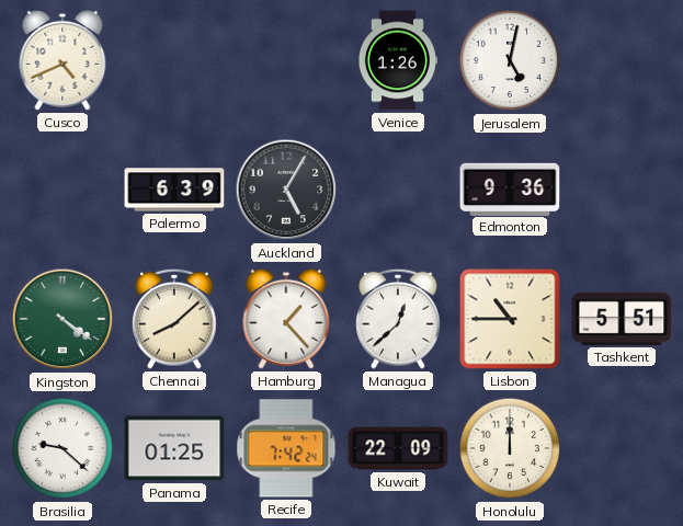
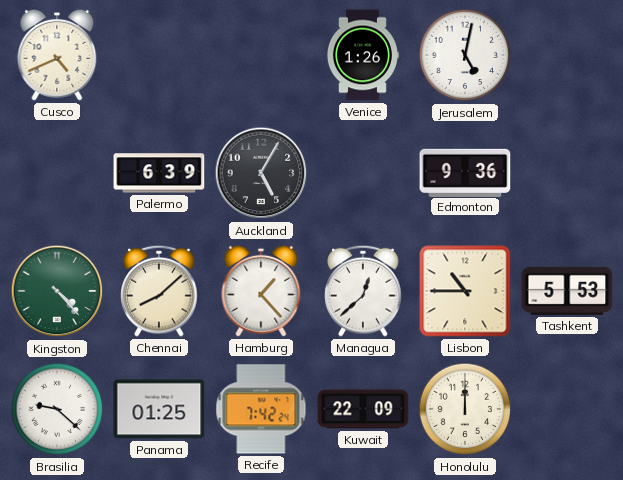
Kingston: 4:21 -> 4:23
Tashkent: 5:51 -> 5:53
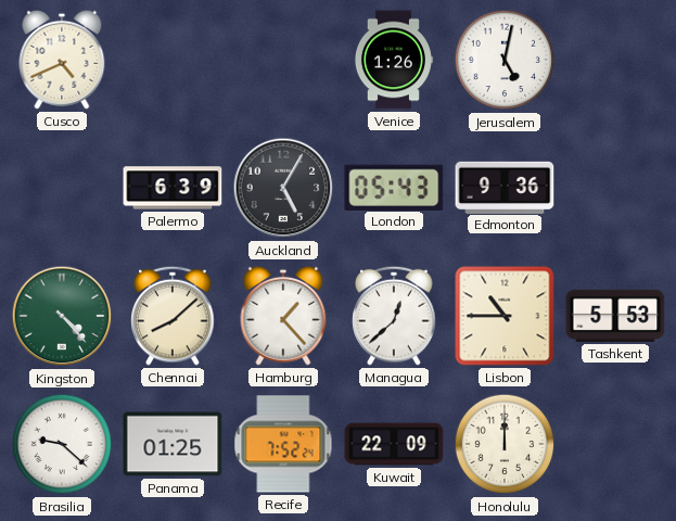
London: none -> 05:43
Recife: 7:42 -> 7:52
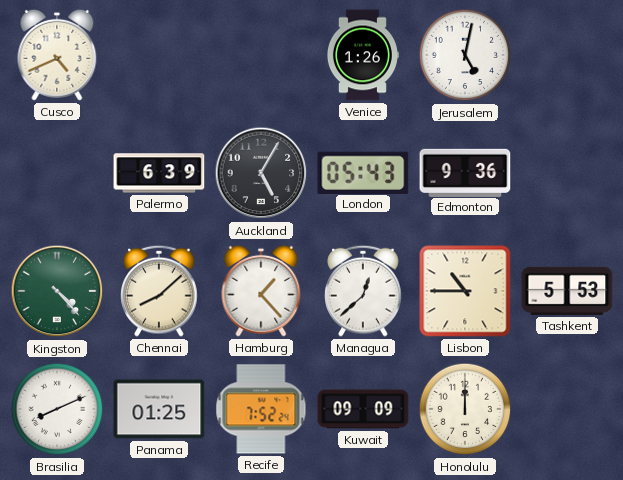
Brasilia: 9:22 -> 8:11
Kuwait: 22:09 -> 09:09
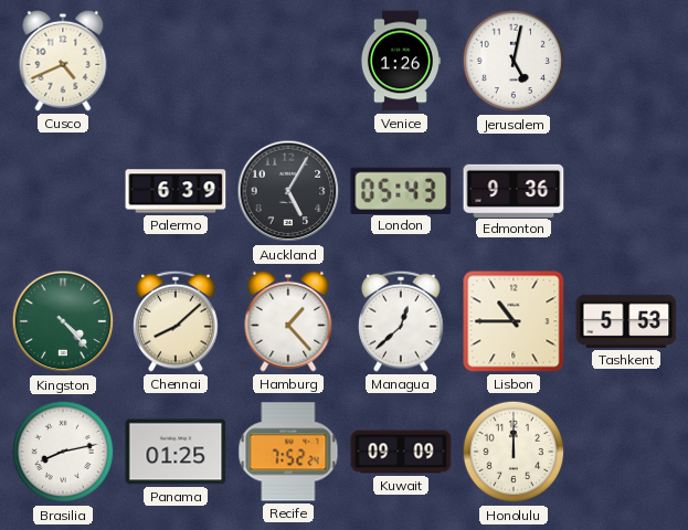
Brasilia: 8:11 -> 8:13
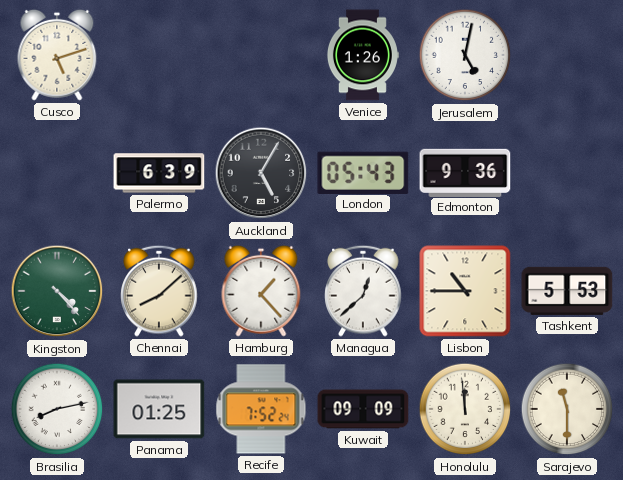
Cusco: 4:41 -> 5:12
Honolulu: 12:00 -> 11:59
Sarajevo: none -> 11:30
